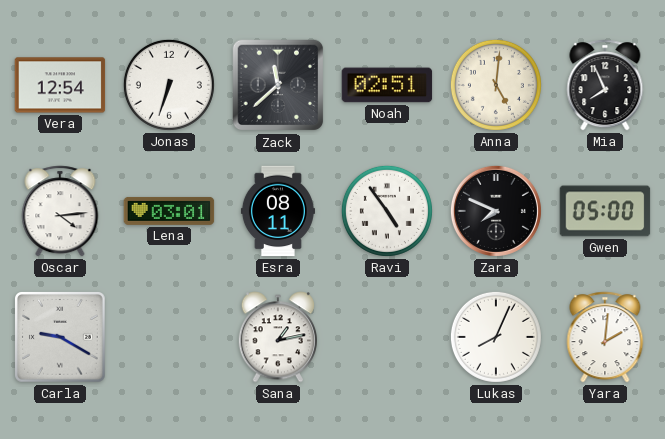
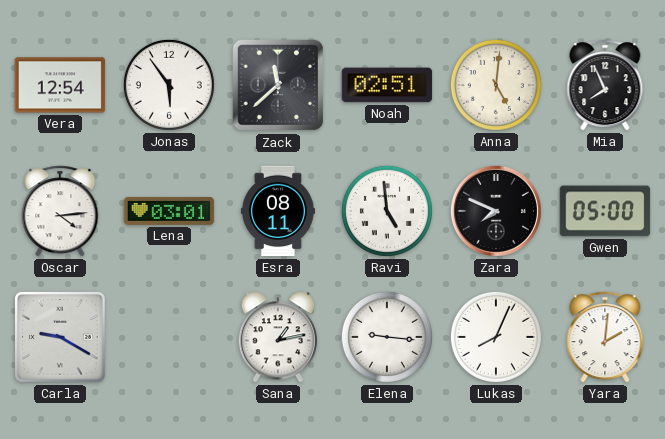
Jonas: 6:33 -> 5:54
Ravi: 4:54 -> 4:59
Elena: none -> 9:16
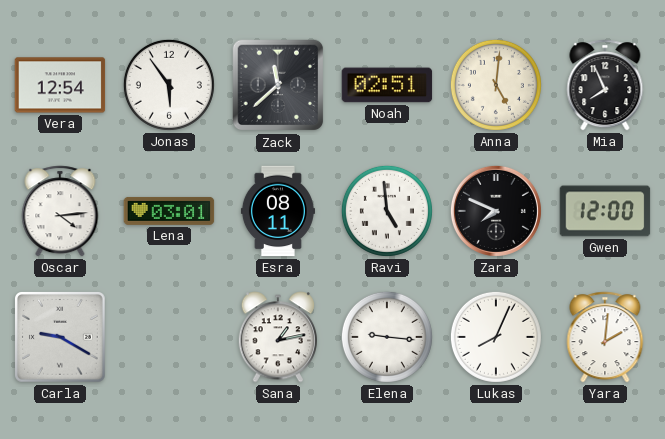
Gwen: 05:00 -> 12:00
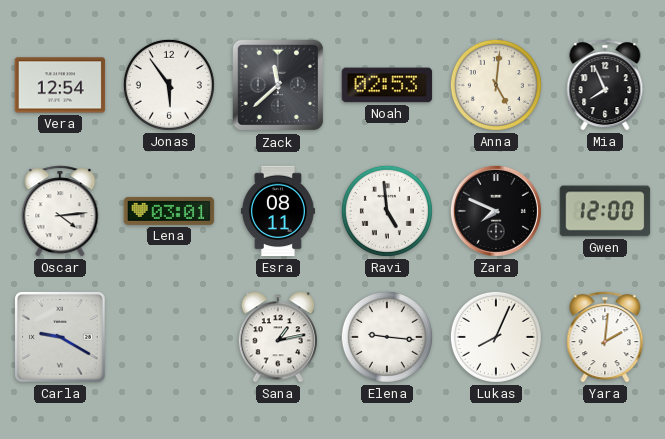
Noah: 02:51 -> 02:53
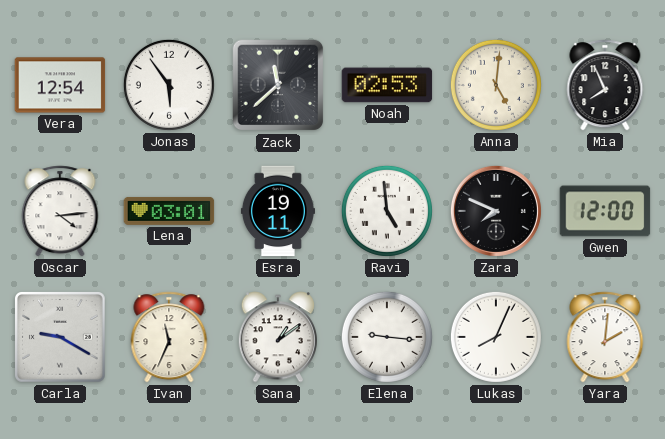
Esra: 08:11 -> 19:11
Ivan: none -> 11:34
Sana: 1:13 -> 1:09
